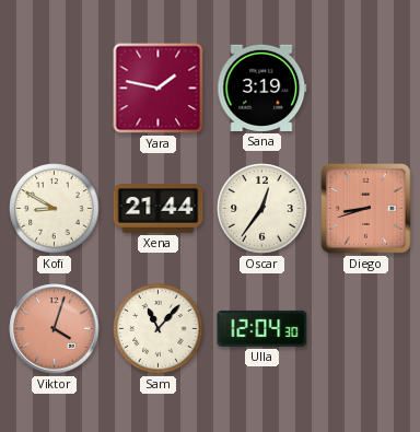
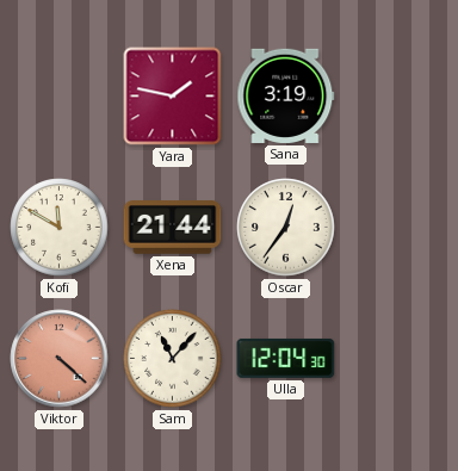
Kofi: 8:50 -> 11:50
Diego: 8:42 -> none
Viktor: 4:03 -> 4:22
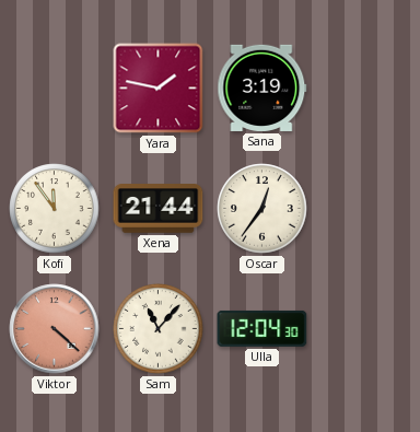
Kofi: 11:50 -> 11:54
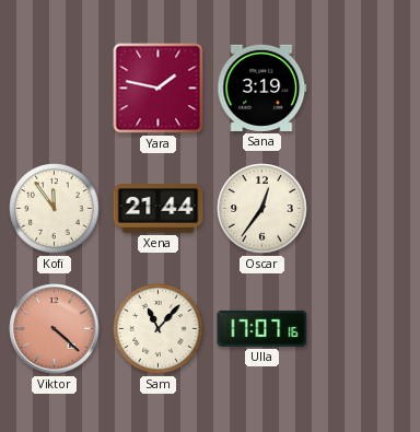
Ulla: 12:04 -> 17:07
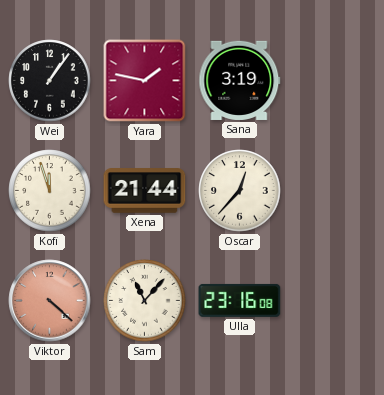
Wei: none -> 1:06
Kofi: 11:54 -> 11:57
Oscar: 12:36 -> 12:37
Ulla: 17:07 -> 23:16
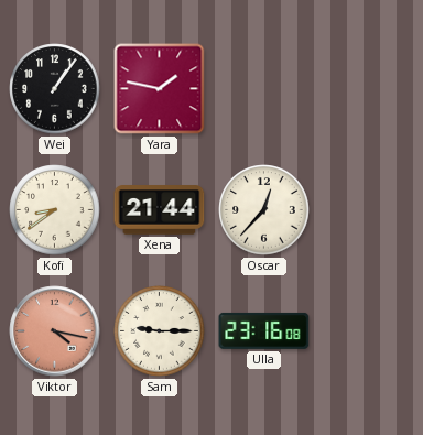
Sana: 3:19 -> none
Kofi: 11:57 -> 8:39
Viktor: 4:22 -> 4:17
Sam: 11:07 -> 9:15
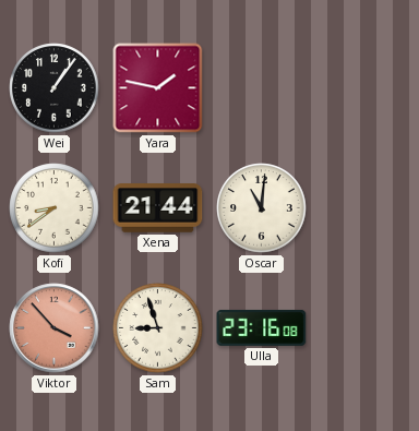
Oscar: 12:37 -> 11:01
Viktor: 4:17 -> 3:53
Sam: 9:15 -> 8:57
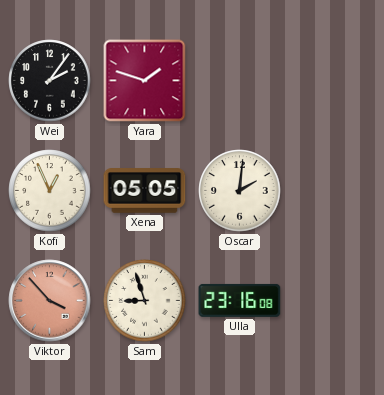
Wei: 1:06 -> 2:06
Yara: 1:47 -> 1:48
Kofi: 8:39 -> 12:56
Xena: 21:44 -> 05:05
Oscar: 11:01 -> 2:01
